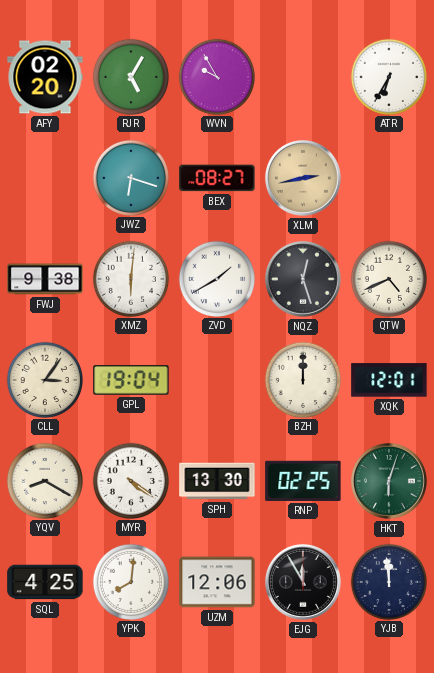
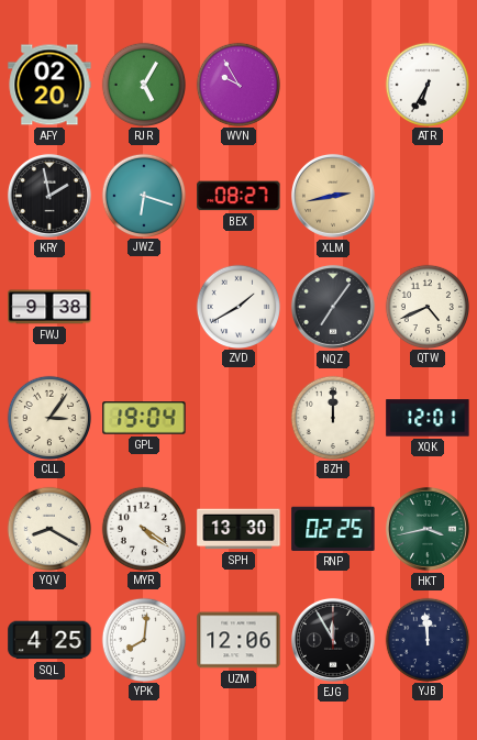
KRY: none -> 1:58
XMZ: 6:01 -> none
NQZ: 12:27 -> 7:06
HKT: 6:03 -> 3:43
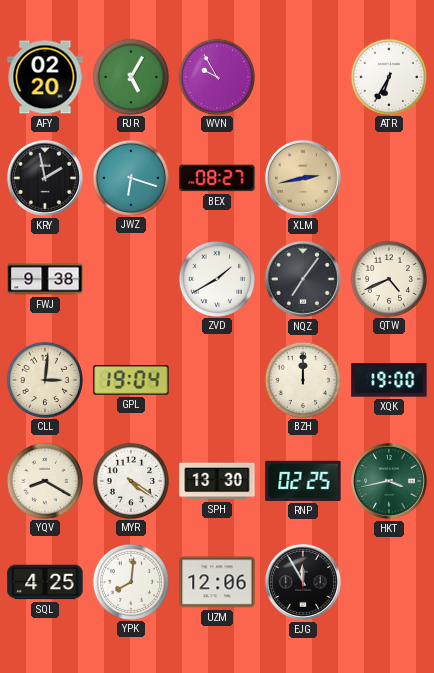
CLL: 3:06 -> 3:01
XQK: 12:01 -> 19:00
YJB: 11:59 -> none
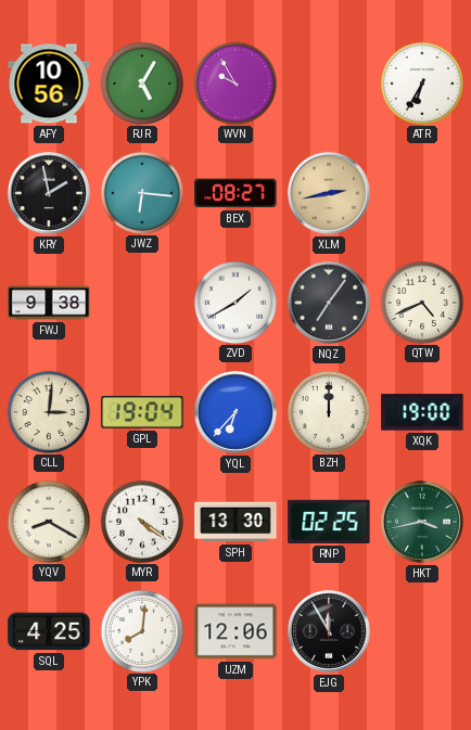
AFY: 02:20 -> 10:56
JWZ: 6:18 -> 6:16
YQL: none -> 6:37
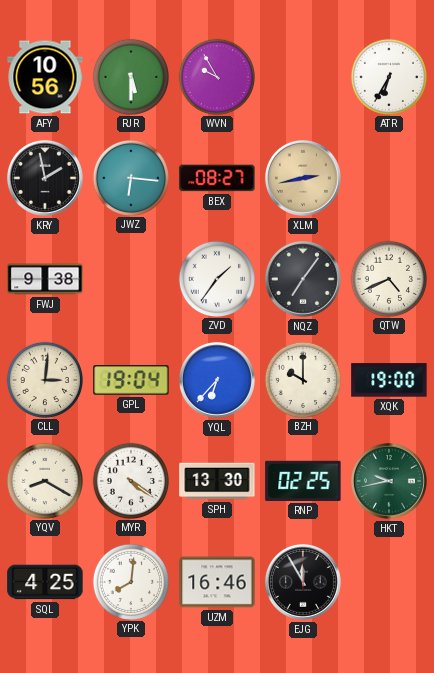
RJR: 5:05 -> 5:30
ZVD: 1:40 -> 1:36
BZH: 12:00 -> 10:00
HKT: 3:43 -> 9:43
UZM: 12:06 -> 16:46
